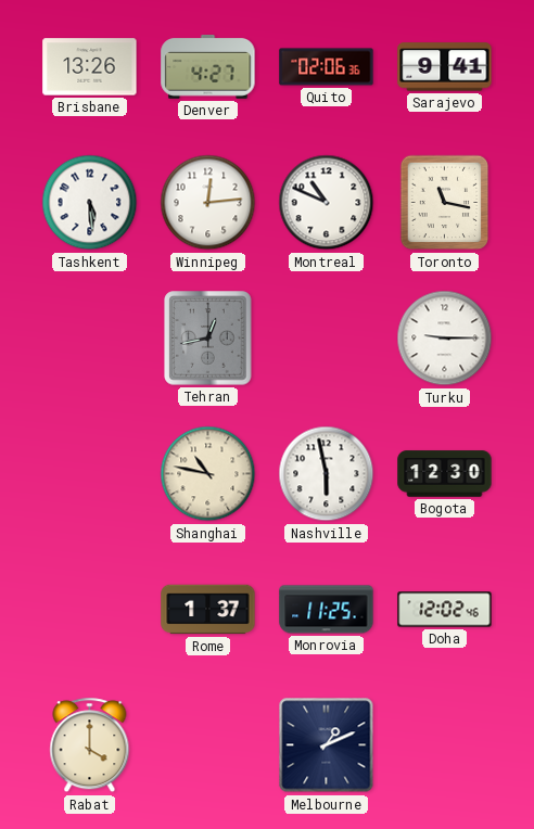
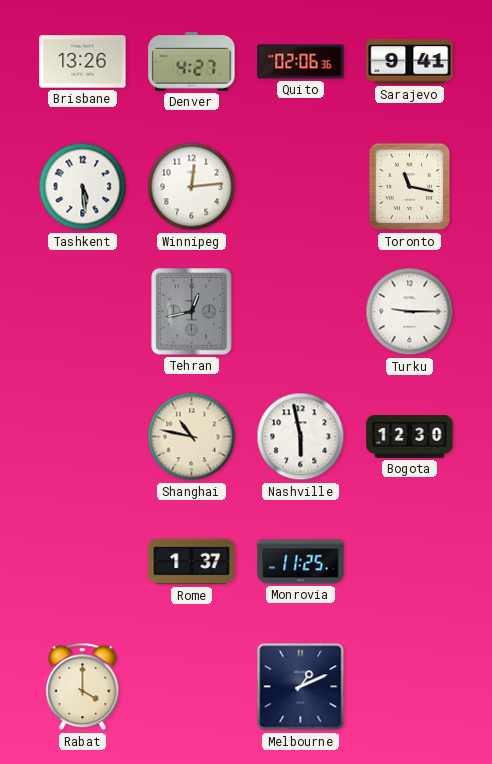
Montreal: 10:49 -> none
Doha: 12:02 -> none
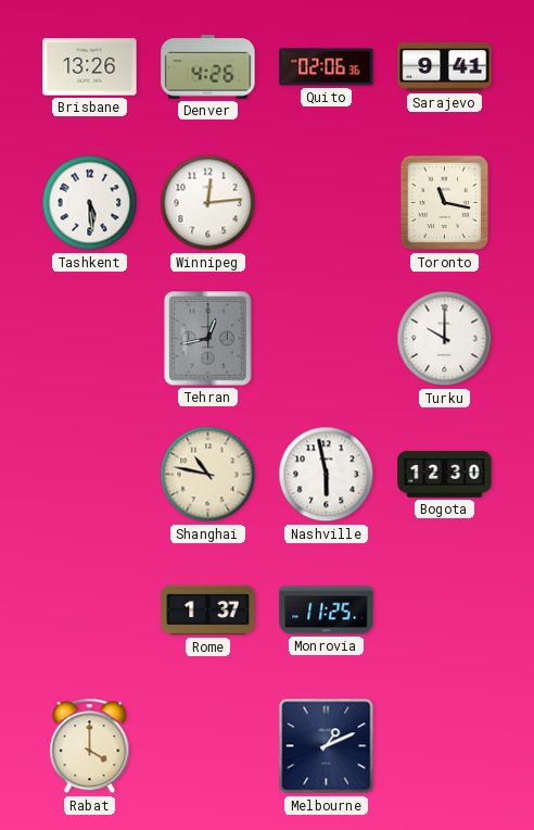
Denver: 4:27 -> 4:26
Turku: 9:15 -> 10:00
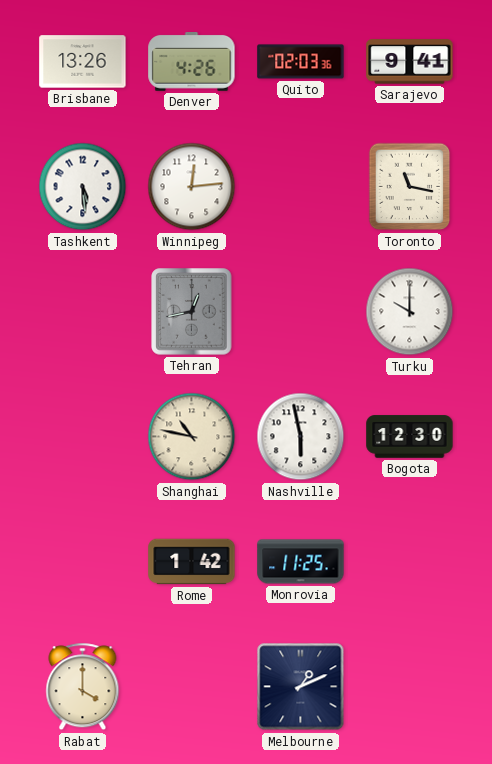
Quito: 02:06 -> 02:03
Rome: 1:37 -> 1:42
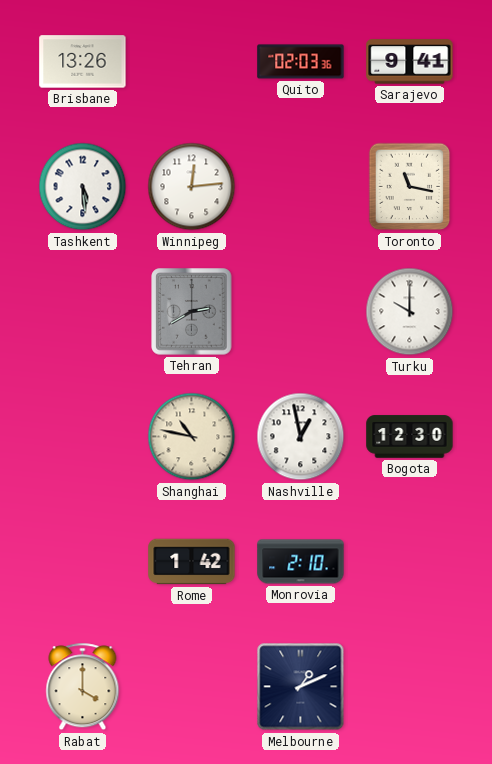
Denver: 4:26 -> none
Tehran: 12:43 -> 2:40
Nashville: 5:58 -> 12:58
Monrovia: 11:25 -> 2:10
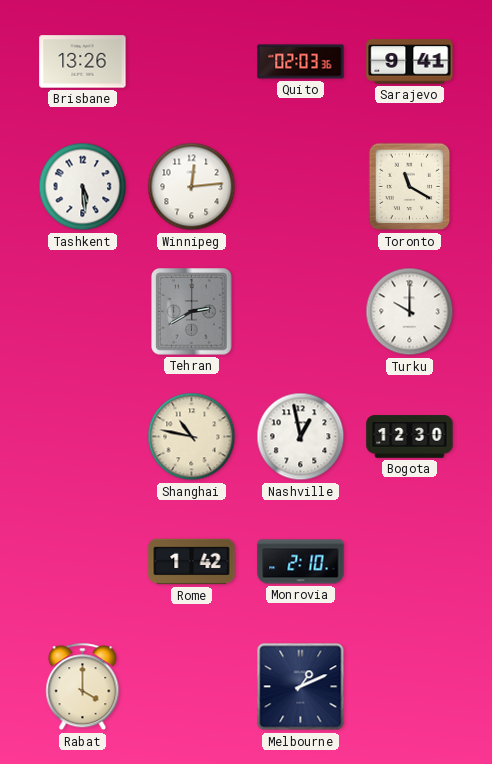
Toronto: 11:17 -> 11:20
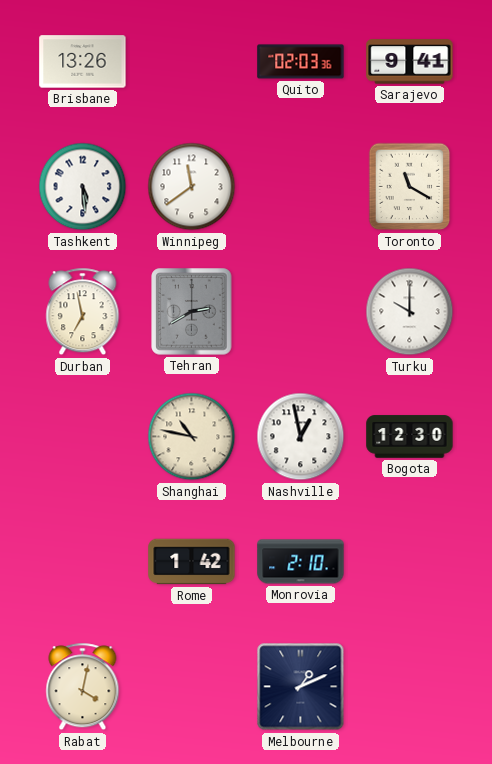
Winnipeg: 12:14 -> 11:39
Durban: none -> 6:58
Rabat: 4:00 -> 4:02
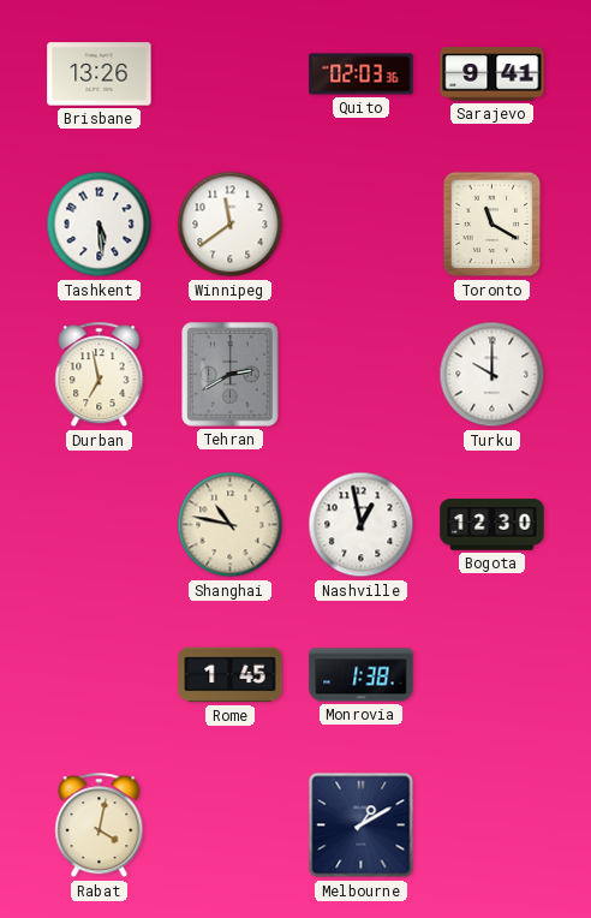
Rome: 1:42 -> 1:45
Monrovia: 2:10 -> 1:38
Melbourne: 1:11 -> 1:10
